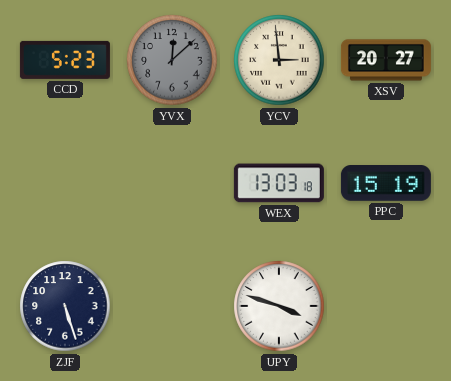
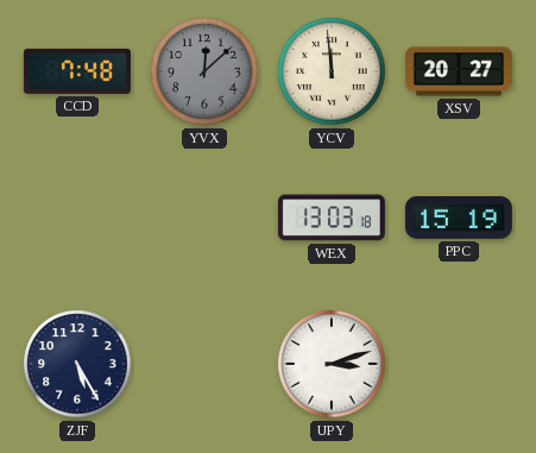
CCD: 5:23 -> 7:48
YCV: 2:59 -> 11:59
ZJF: 5:27 -> 5:25
UPY: 3:48 -> 3:12
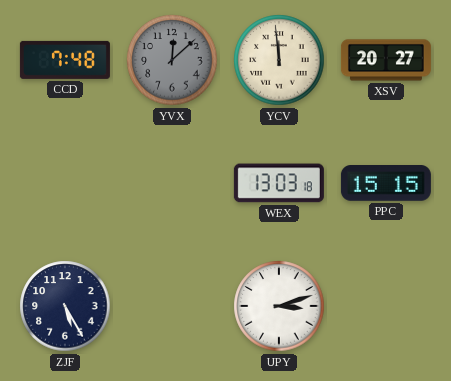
PPC: 15:19 -> 15:15
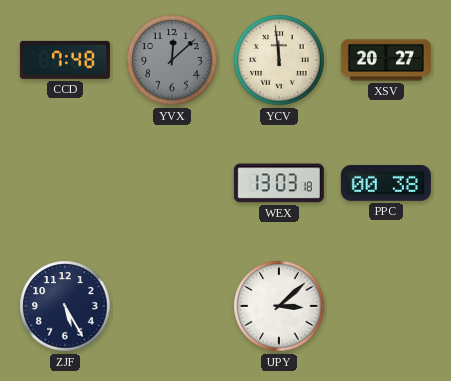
PPC: 15:15 -> 00:38
UPY: 3:12 -> 3:08
